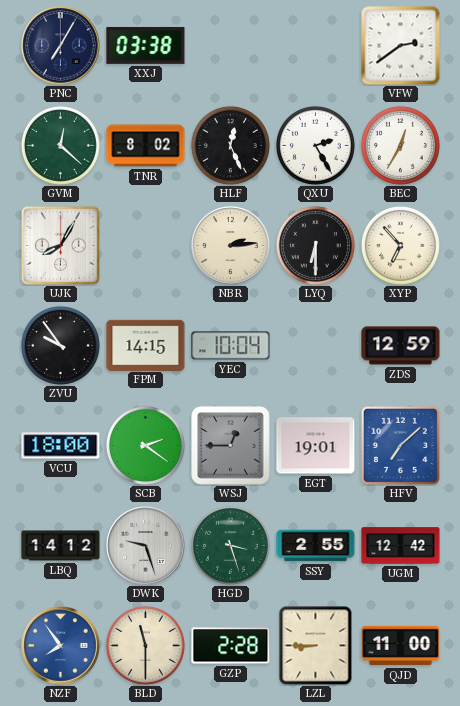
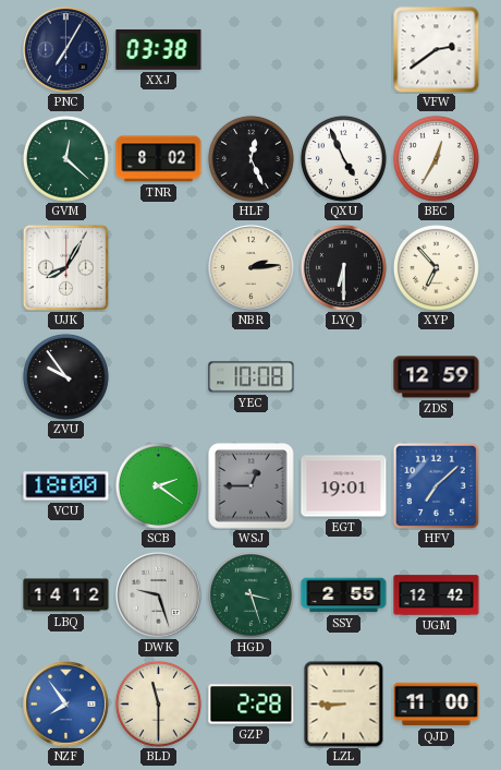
QXU: 2:25 -> 4:56
FPM: 14:15 -> none
YEC: 10:04 -> 10:08
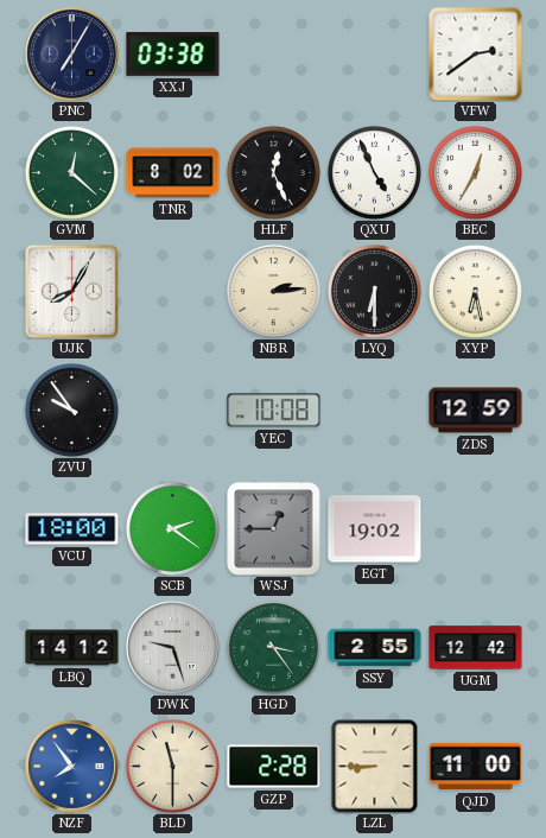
XYP: 6:53 -> 6:28
EGT: 19:01 -> 19:02
HFV: 7:08 -> none
HGD: 3:27 -> 3:24
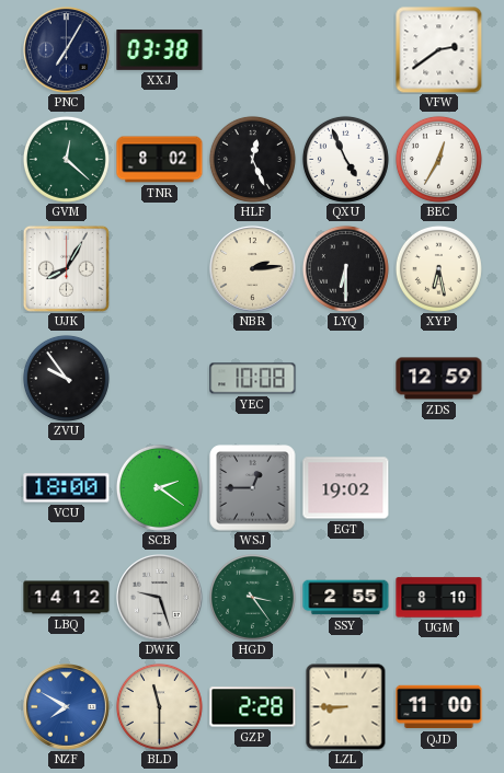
UGM: 12:42 -> 8:10
NZF: 7:54 -> 7:50
